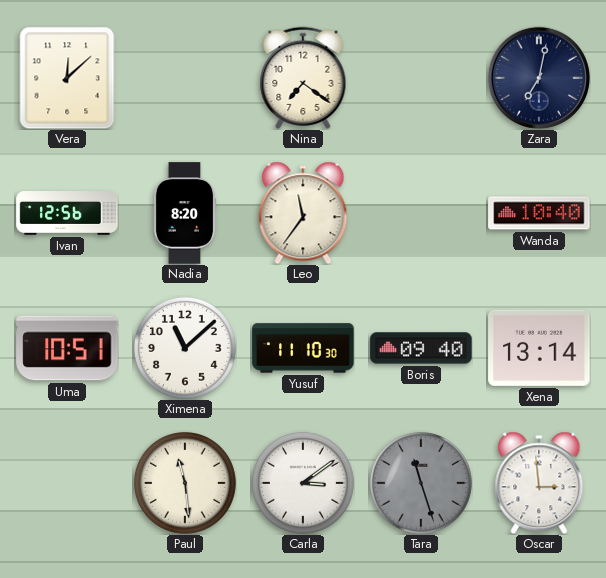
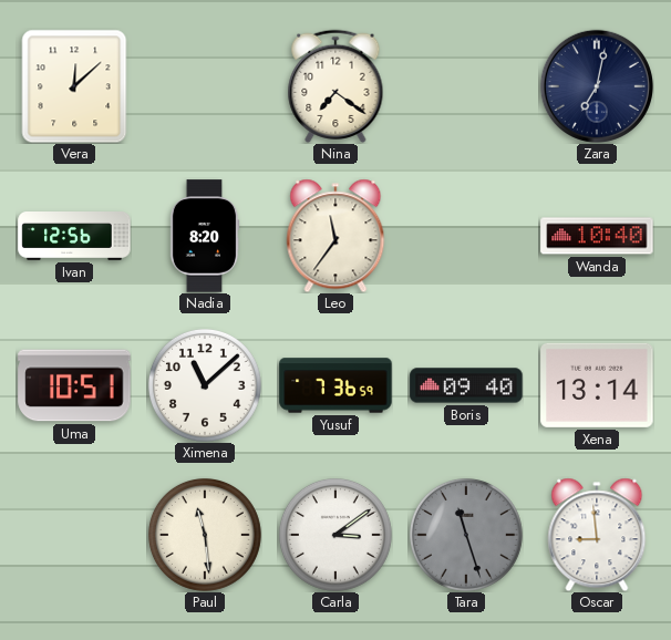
Yusuf: 11:10 -> 7:36
Oscar: 2:59 -> 8:59
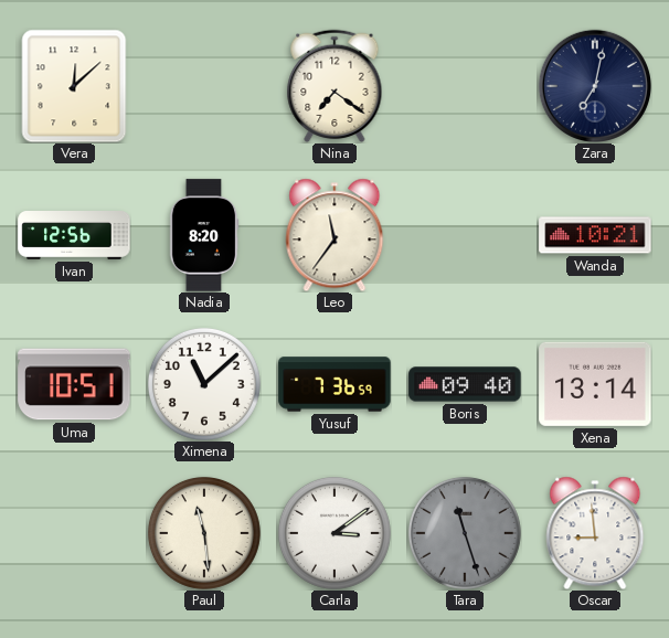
Wanda: 10:40 -> 10:21
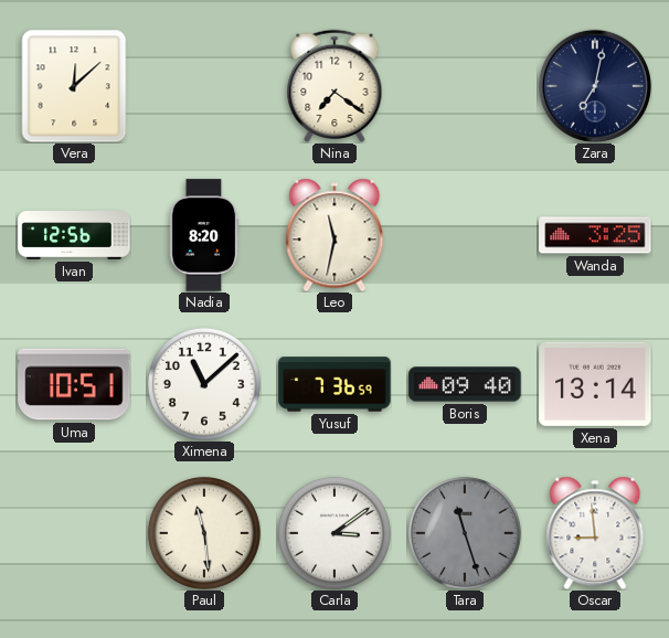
Leo: 11:36 -> 11:32
Wanda: 10:21 -> 3:25
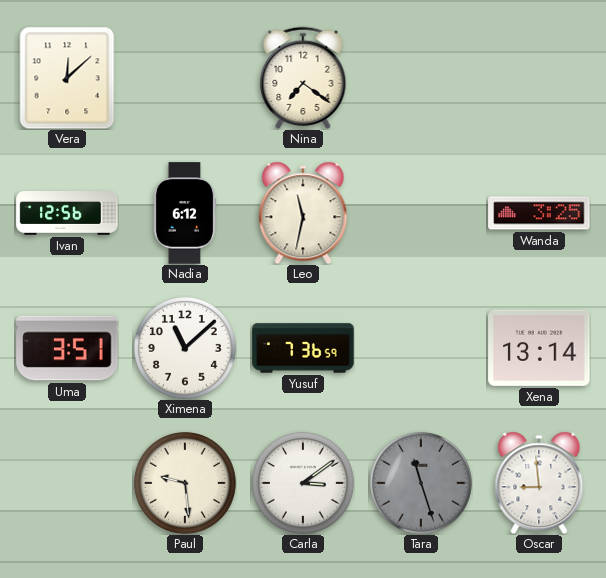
Zara: 7:02 -> none
Nadia: 8:20 -> 6:12
Uma: 10:51 -> 3:51
Boris: 09:40 -> none
Paul: 11:29 -> 9:29
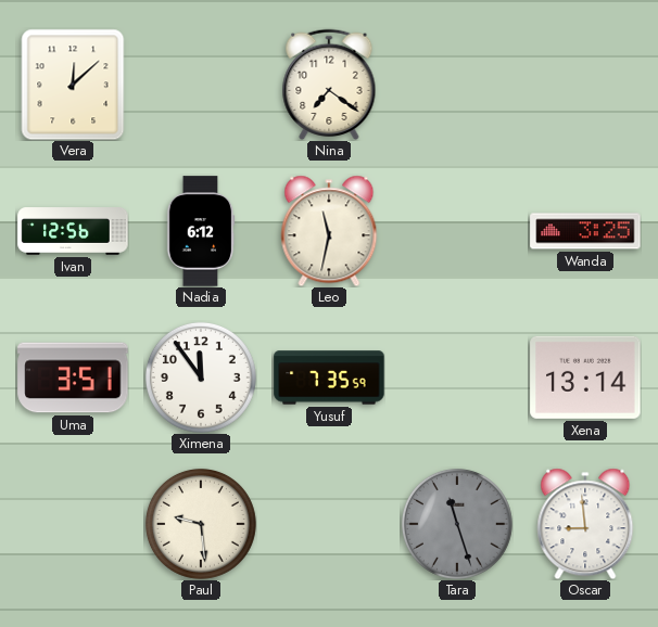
Ximena: 11:08 -> 11:54
Yusuf: 7:36 -> 7:35
Carla: 3:09 -> none
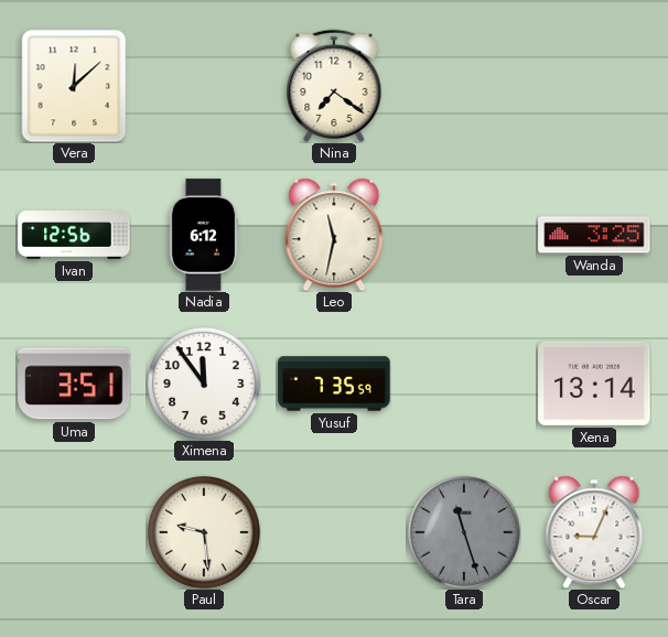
Oscar: 8:59 -> 9:04
